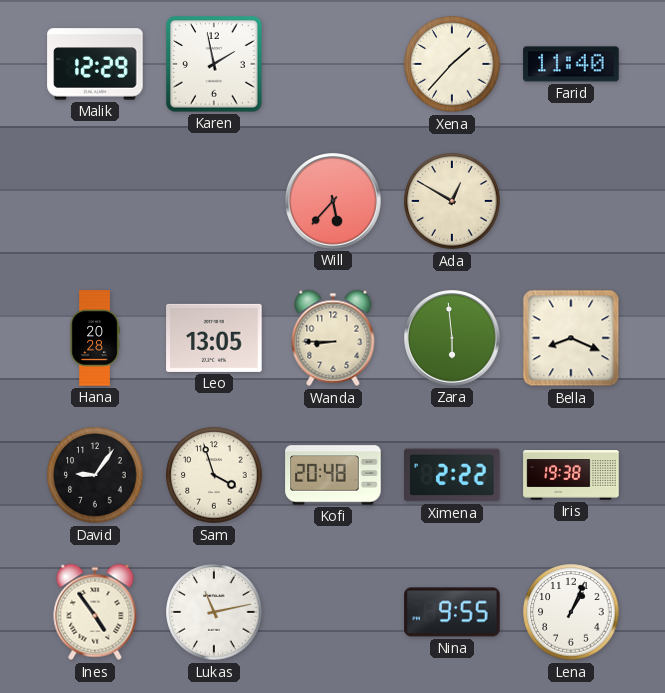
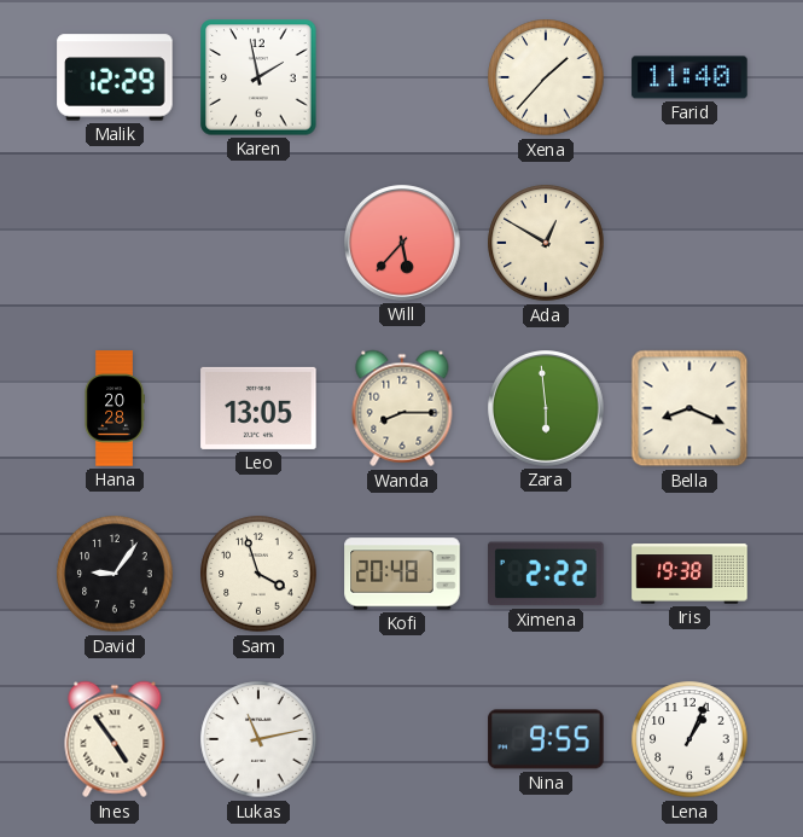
Wanda: 8:45 -> 8:15
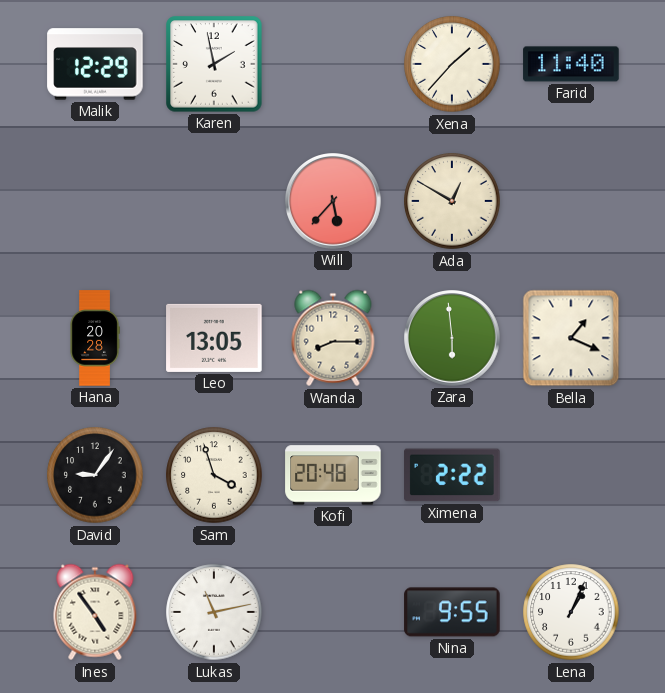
Bella: 8:19 -> 1:19
Iris: 19:38 -> none
